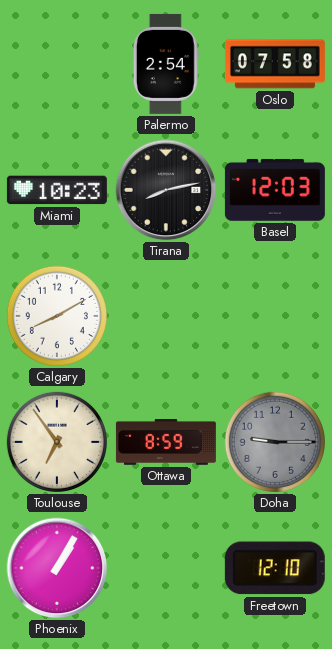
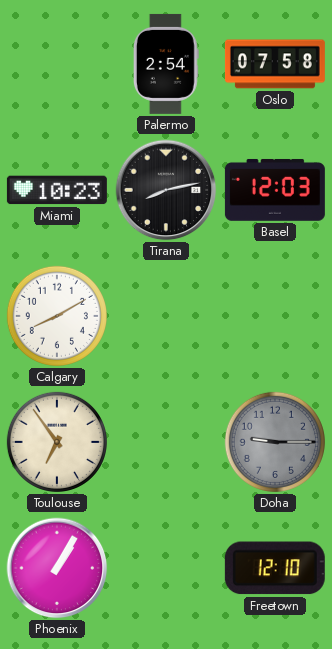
Ottawa: 8:59 -> none
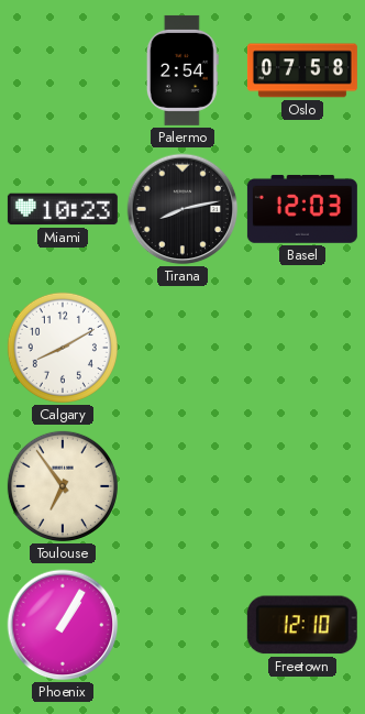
Doha: 9:15 -> none
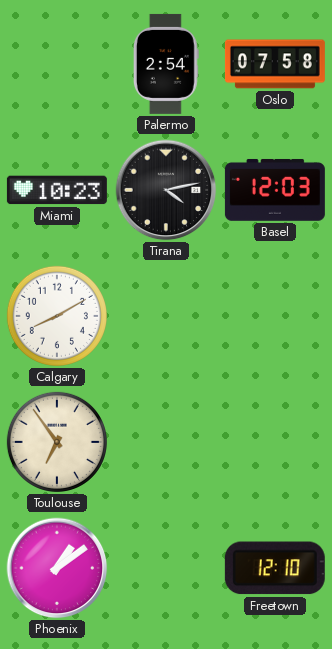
Tirana: 8:13 -> 4:13
Phoenix: 1:05 -> 1:09
